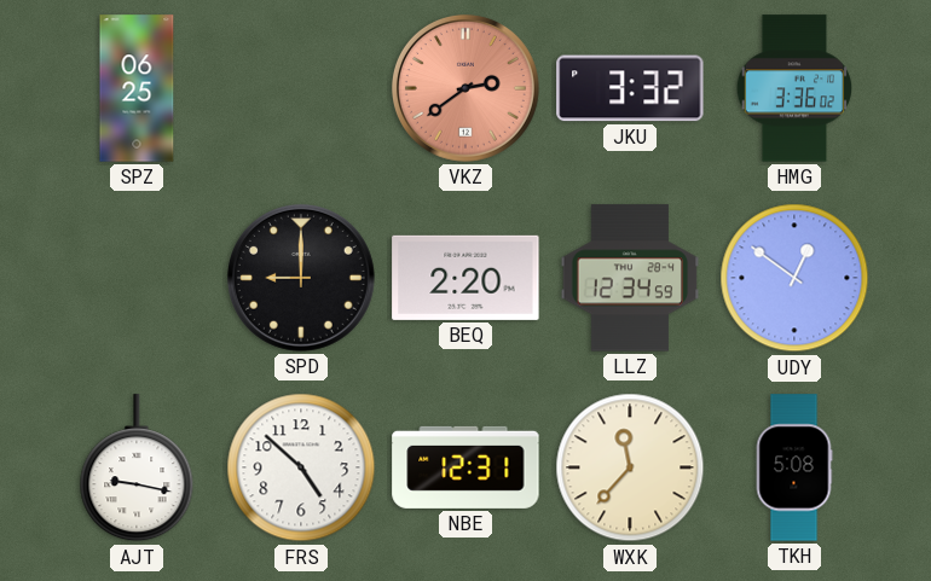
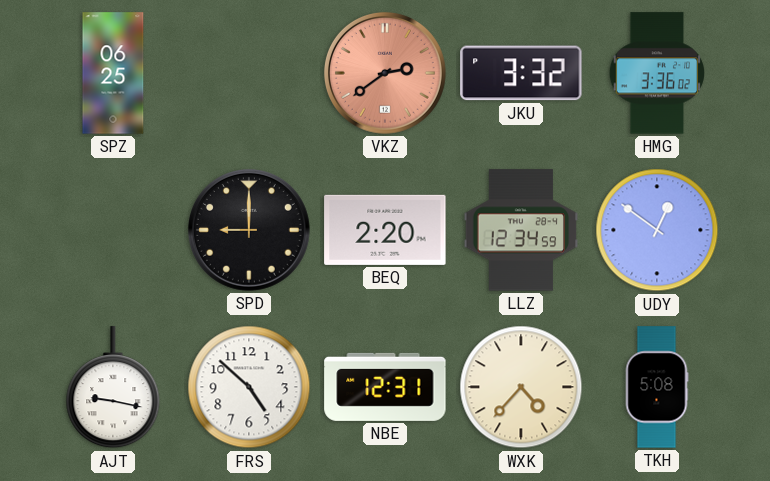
WXK: 11:37 -> 4:37
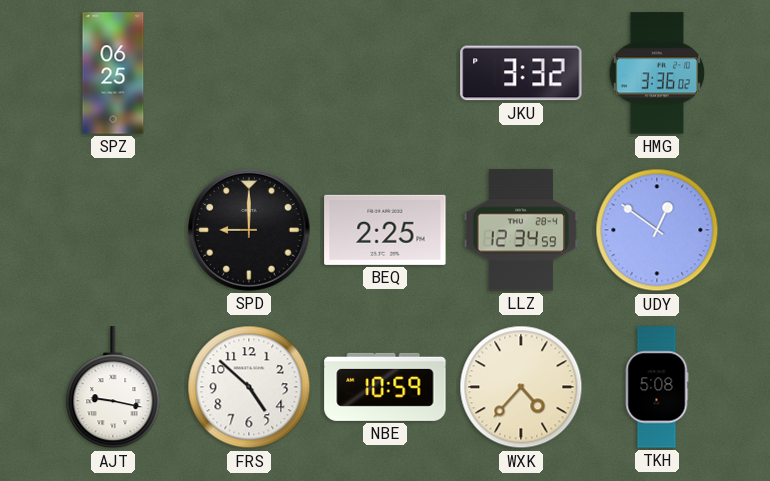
VKZ: 2:39 -> none
BEQ: 2:20 -> 2:25
NBE: 12:31 -> 10:59
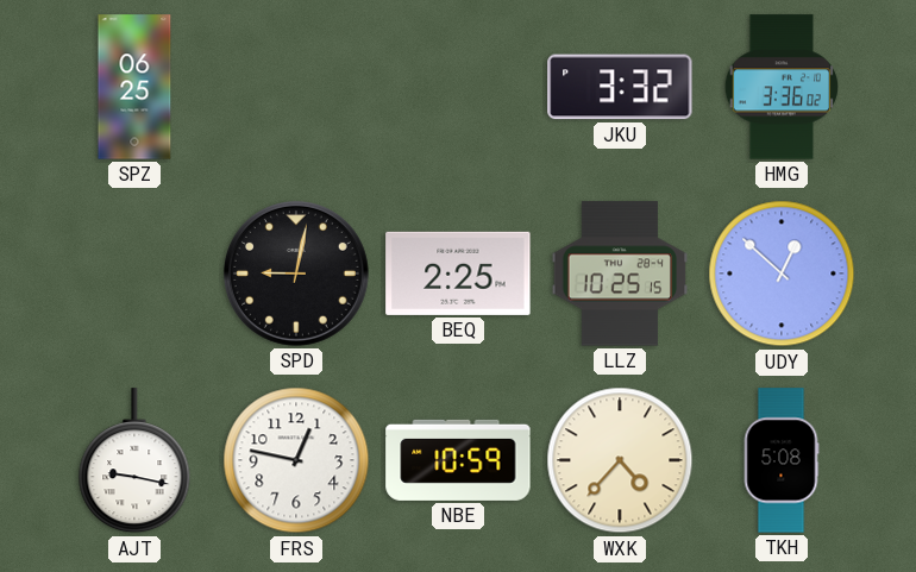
SPD: 9:00 -> 9:02
LLZ: 12:34 -> 10:25
UDY: 12:51 -> 12:52
FRS: 4:52 -> 12:47
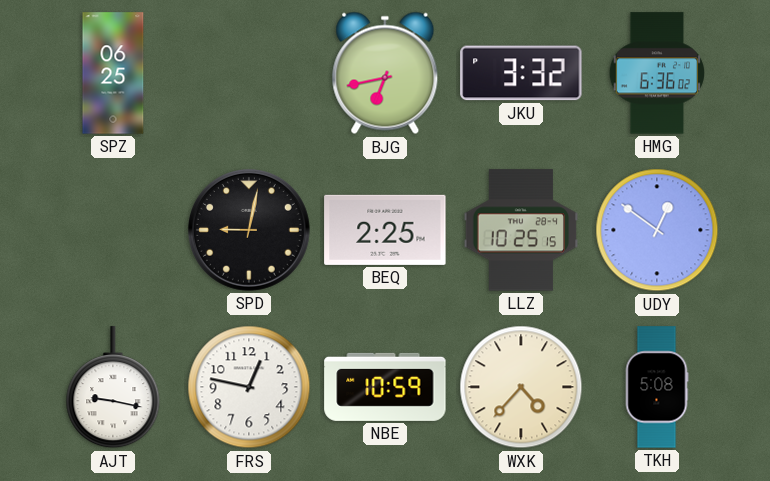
BJG: none -> 6:43
HMG: 3:36 -> 6:36
UDY: 12:52 -> 12:51
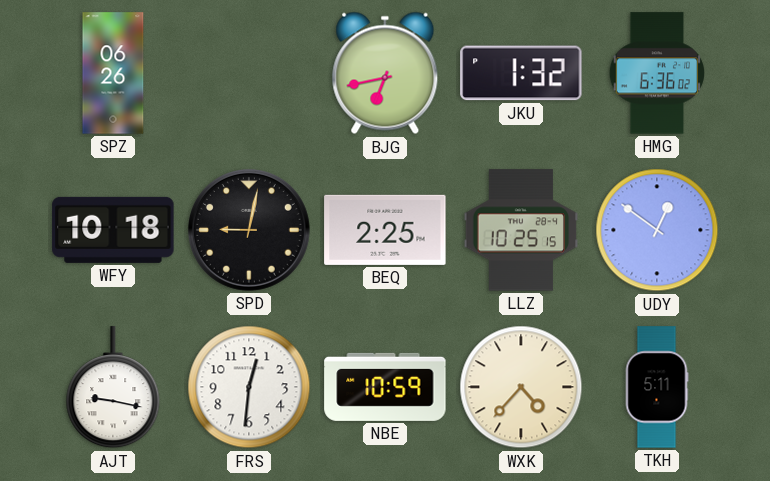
SPZ: 06:25 -> 06:26
JKU: 3:32 -> 1:32
WFY: none -> 10:18
FRS: 12:47 -> 12:31
TKH: 5:08 -> 5:11
